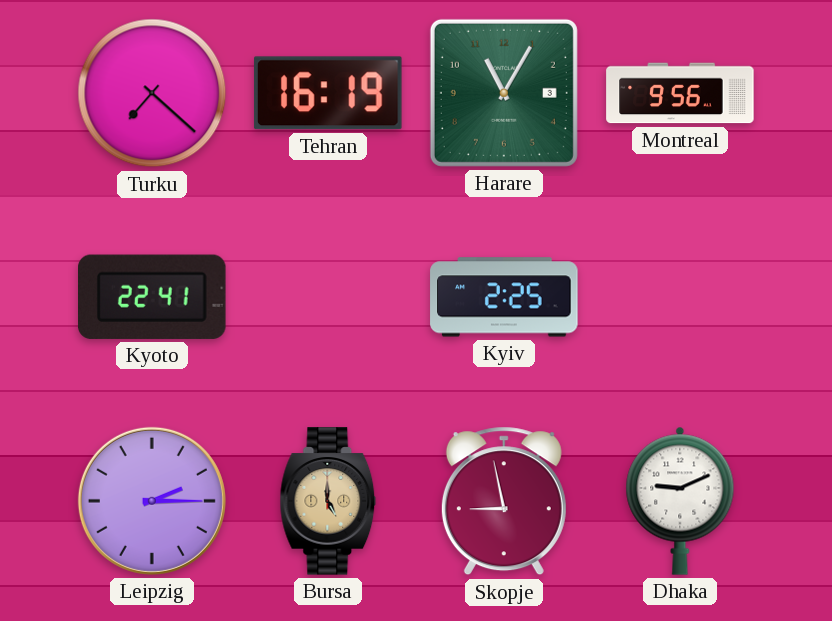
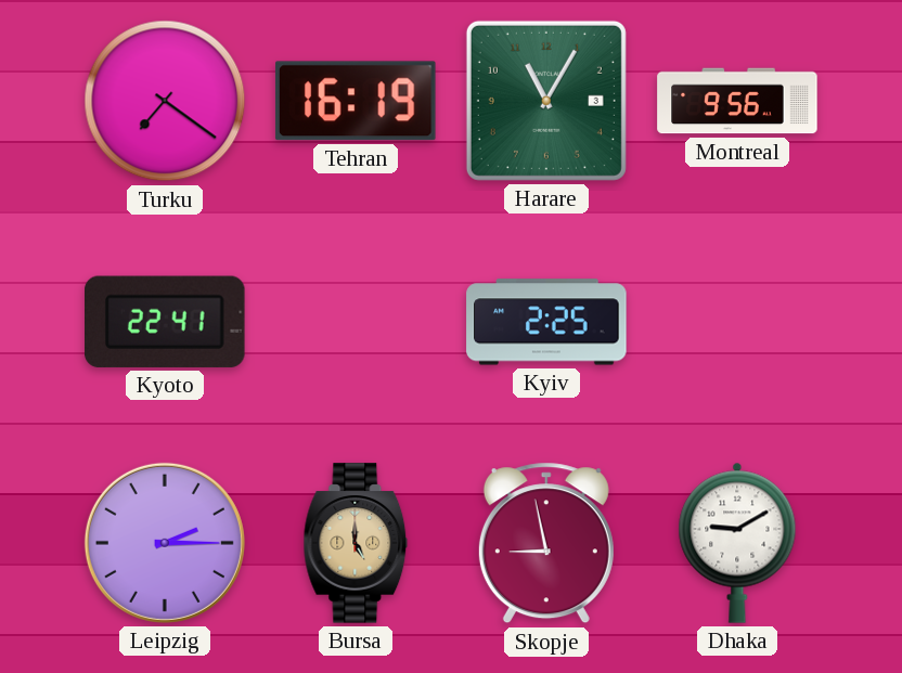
Turku: 7:22 -> 7:21
Dhaka: 9:11 -> 9:10
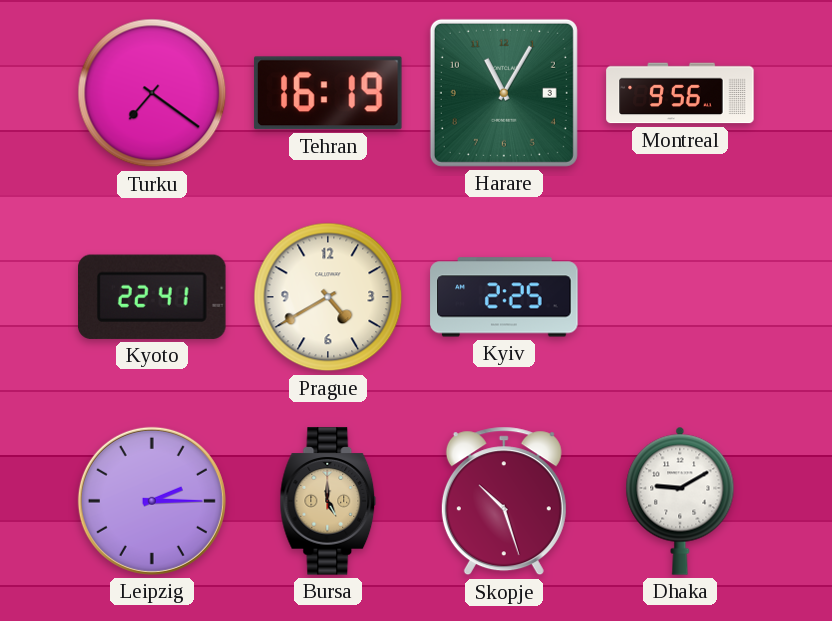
Prague: none -> 4:40
Skopje: 8:58 -> 10:27
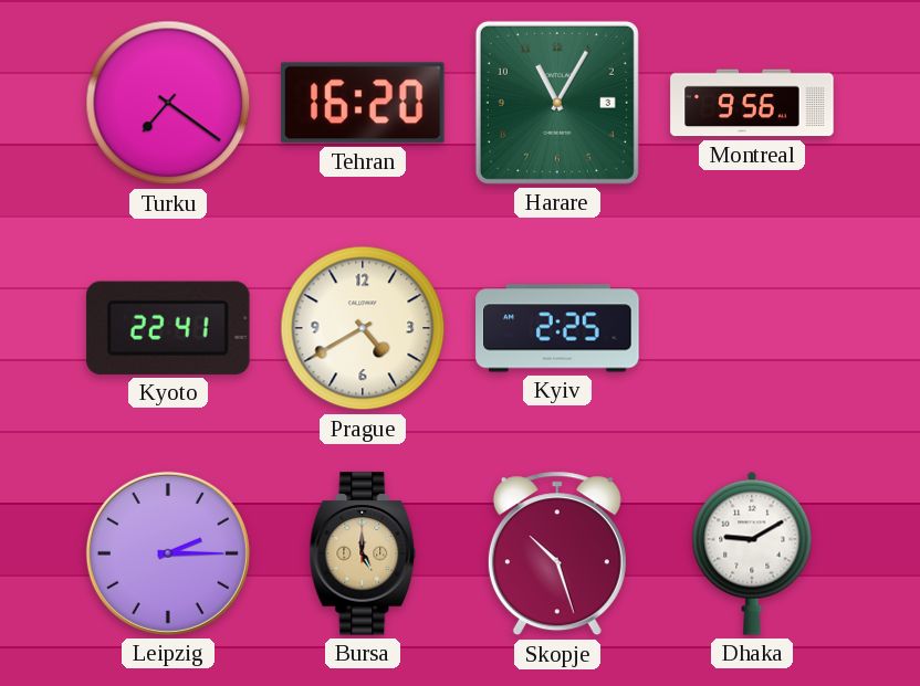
Tehran: 16:19 -> 16:20
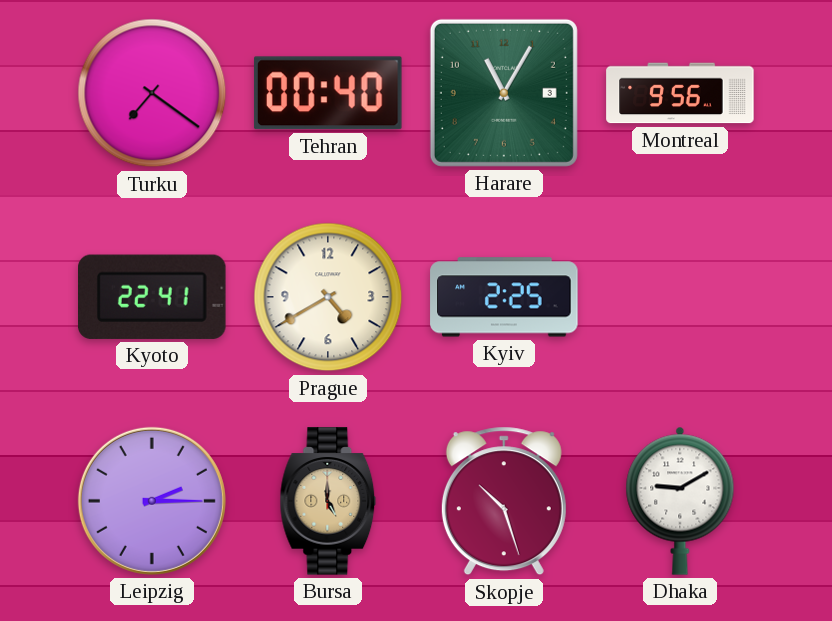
Tehran: 16:20 -> 00:40
